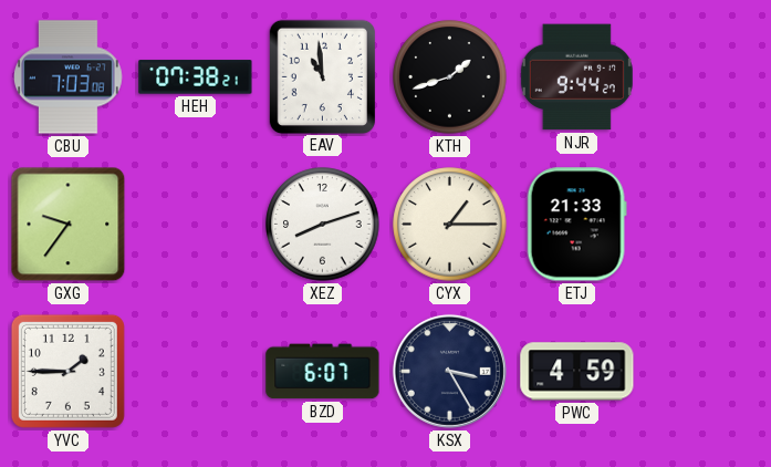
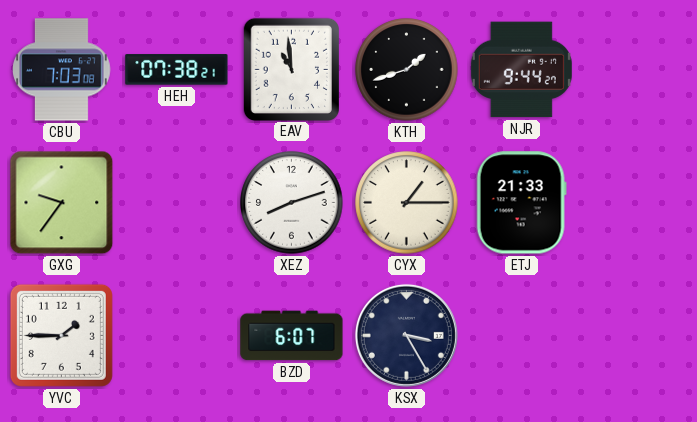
PWC: 4:59 -> none
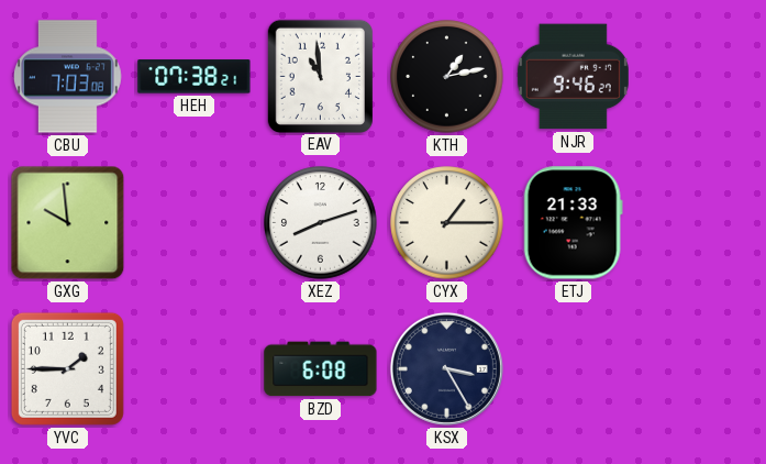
KTH: 1:42 -> 1:13
NJR: 9:44 -> 9:46
GXG: 9:36 -> 9:59
BZD: 6:07 -> 6:08
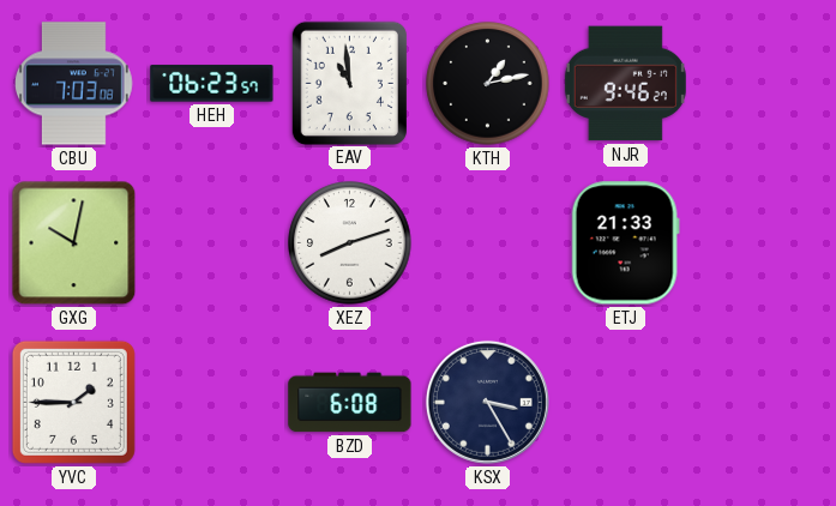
HEH: 07:38 -> 06:23
GXG: 9:59 -> 10:02
CYX: 1:15 -> none
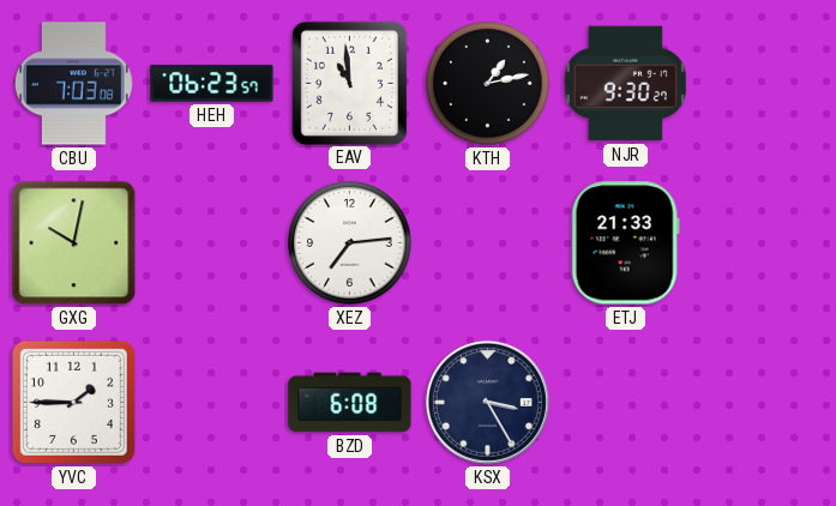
NJR: 9:46 -> 9:30
XEZ: 8:12 -> 7:14
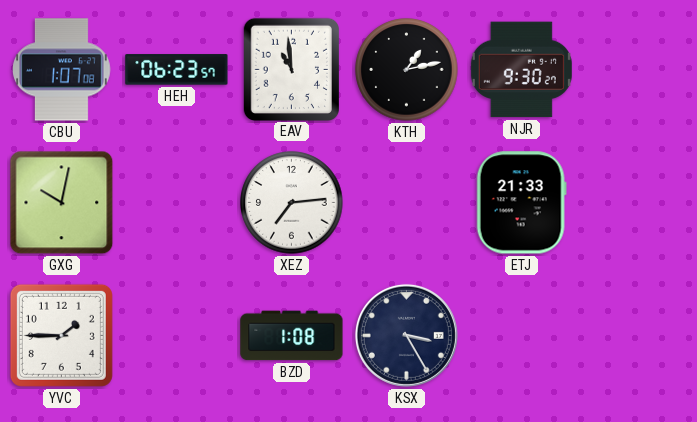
CBU: 7:03 -> 1:07
BZD: 6:08 -> 1:08
